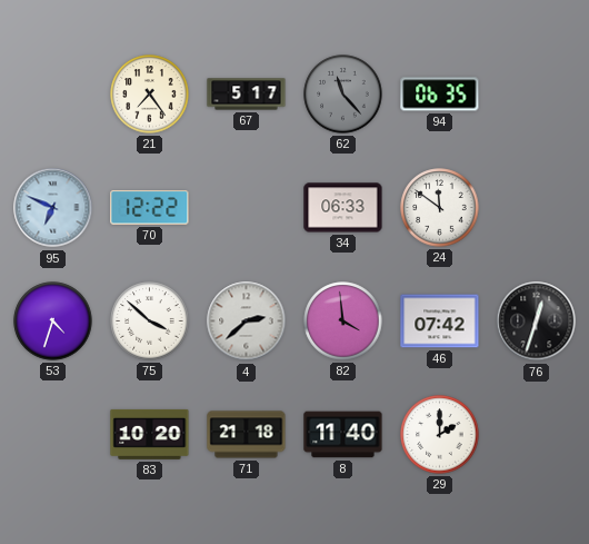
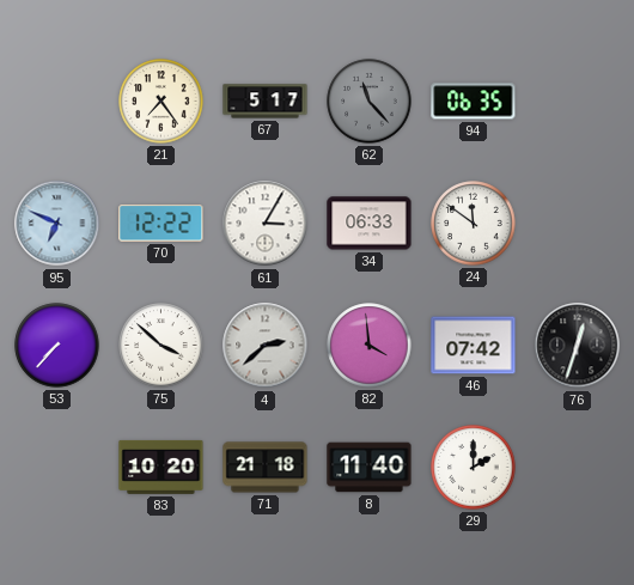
61: none -> 3:05
53: 4:33 -> 7:37
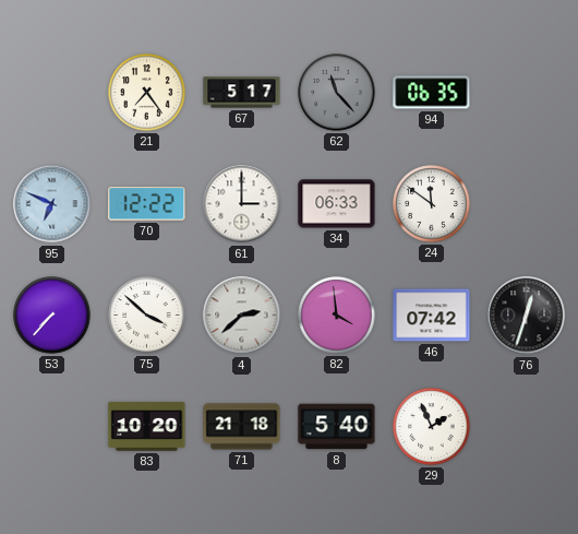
61: 3:05 -> 3:00
8: 11:40 -> 5:40
29: 2:00 -> 1:56
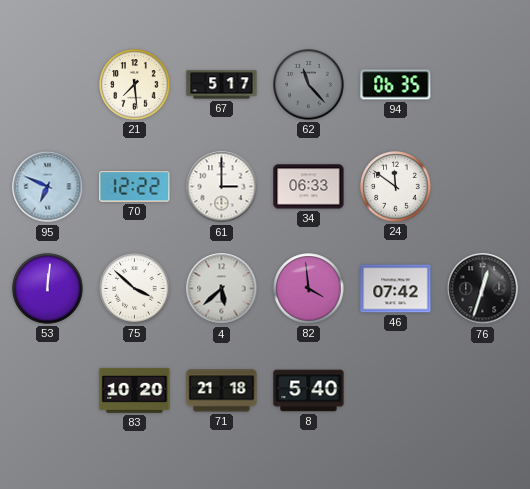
21: 7:24 -> 7:29
53: 7:37 -> 12:01
4: 2:38 -> 5:38
29: 1:56 -> none
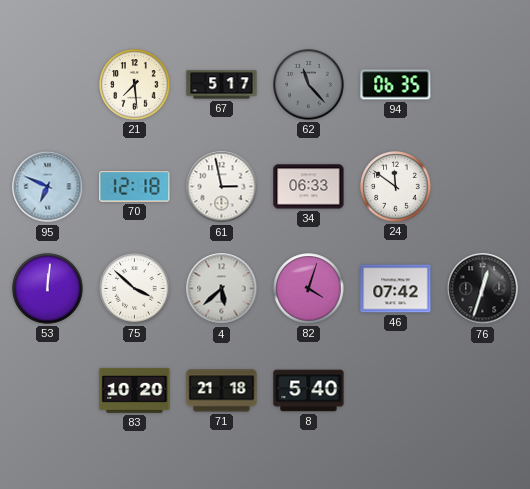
70: 12:22 -> 12:18
61: 3:00 -> 2:58
82: 3:59 -> 4:03
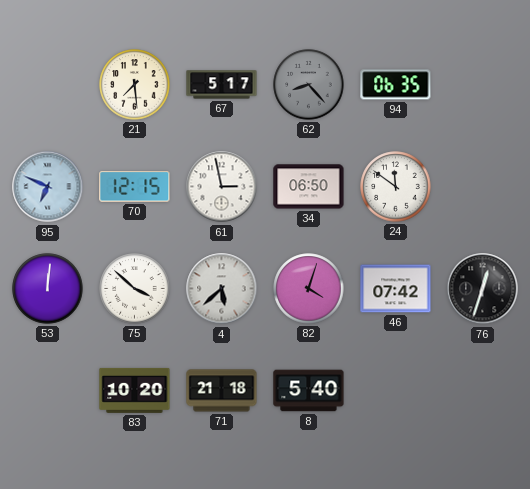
62: 11:23 -> 8:23
70: 12:18 -> 12:15
34: 06:33 -> 06:50
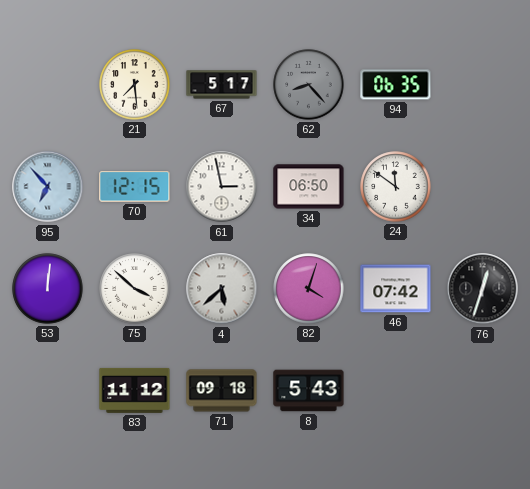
95: 6:49 -> 6:53
83: 10:20 -> 11:12
71: 21:18 -> 09:18
8: 5:40 -> 5:43
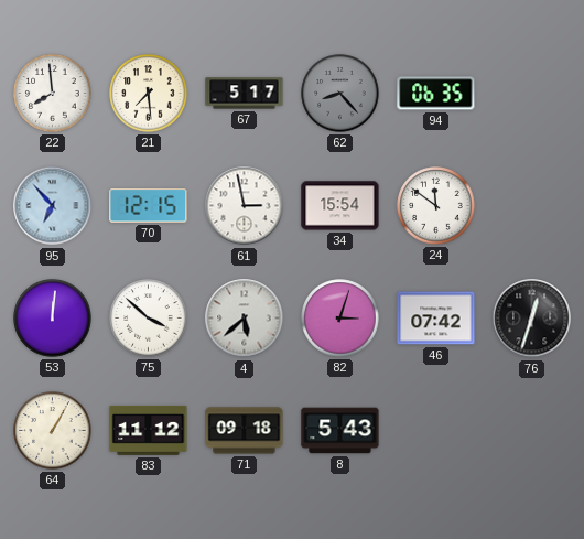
22: none -> 7:59
34: 06:50 -> 15:54
82: 4:03 -> 3:03
64: none -> 1:05
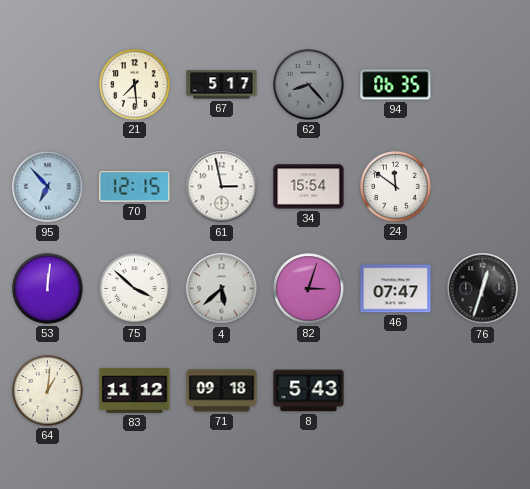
22: 7:59 -> none
46: 07:42 -> 07:47
64: 1:05 -> 1:01
